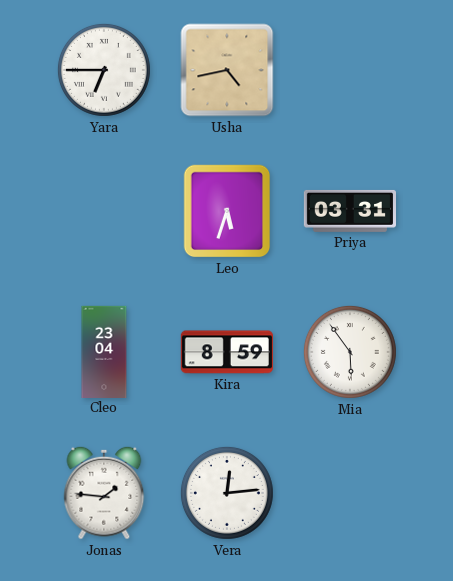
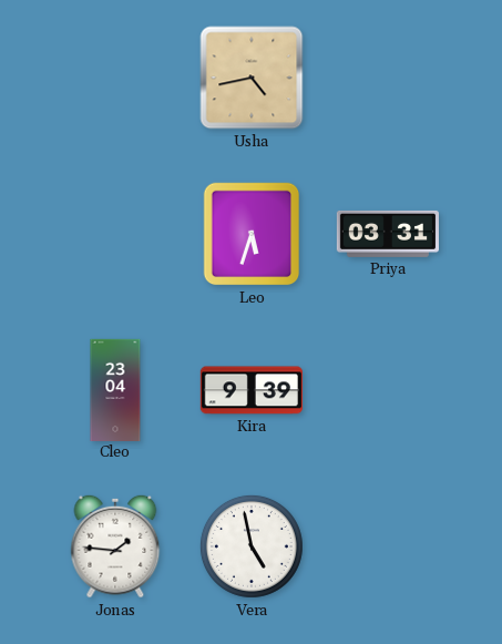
Yara: 6:45 -> none
Kira: 8:59 -> 9:39
Mia: 5:54 -> none
Vera: 12:14 -> 4:58
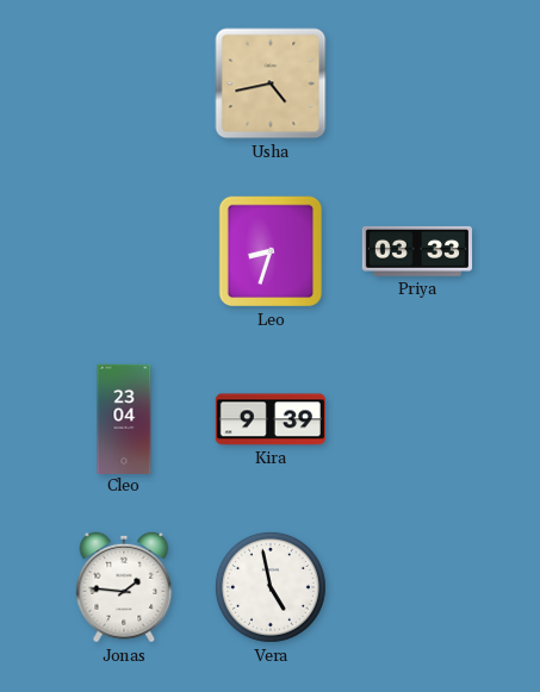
Leo: 5:33 -> 8:33
Priya: 03:31 -> 03:33
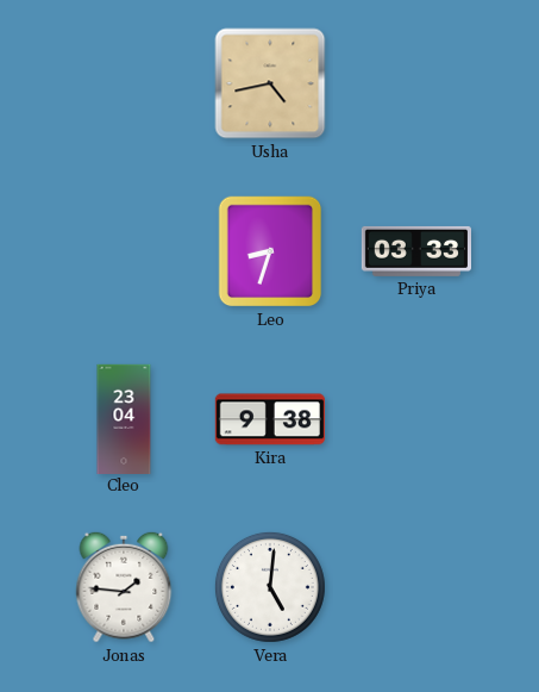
Kira: 9:39 -> 9:38
Vera: 4:58 -> 5:01
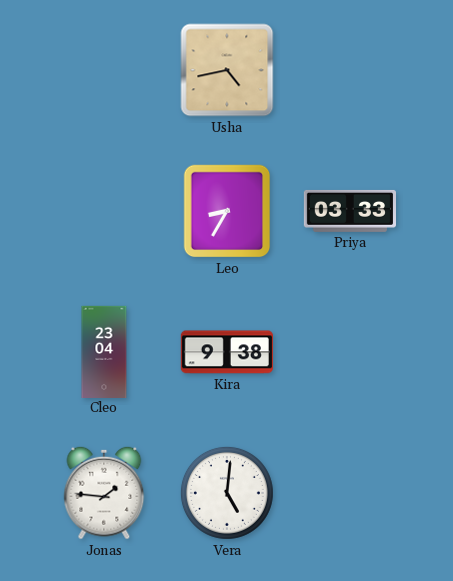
Leo: 8:33 -> 8:35
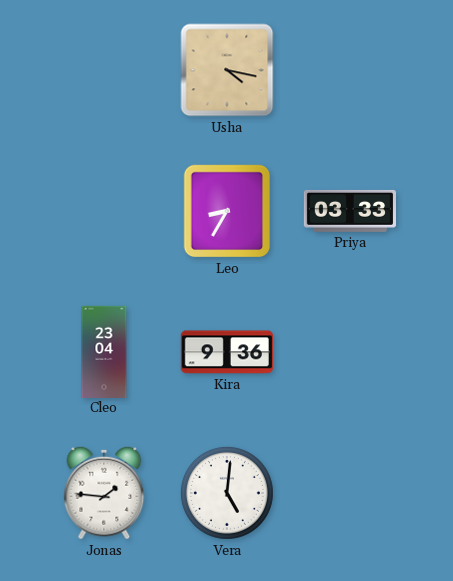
Usha: 4:43 -> 4:17
Kira: 9:38 -> 9:36
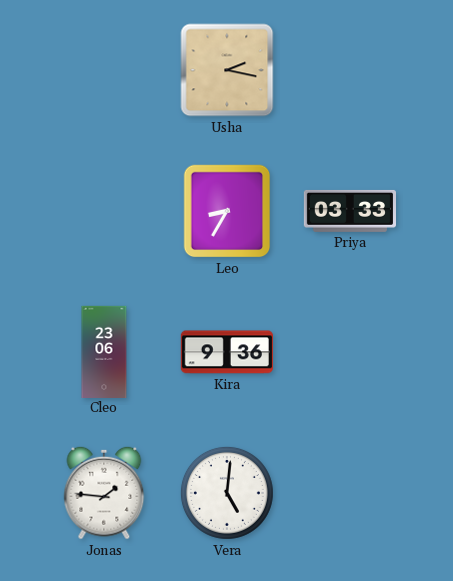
Usha: 4:17 -> 2:17
Cleo: 23:04 -> 23:06
